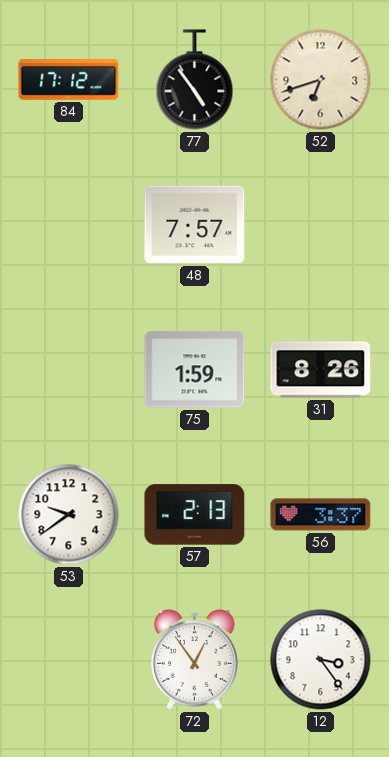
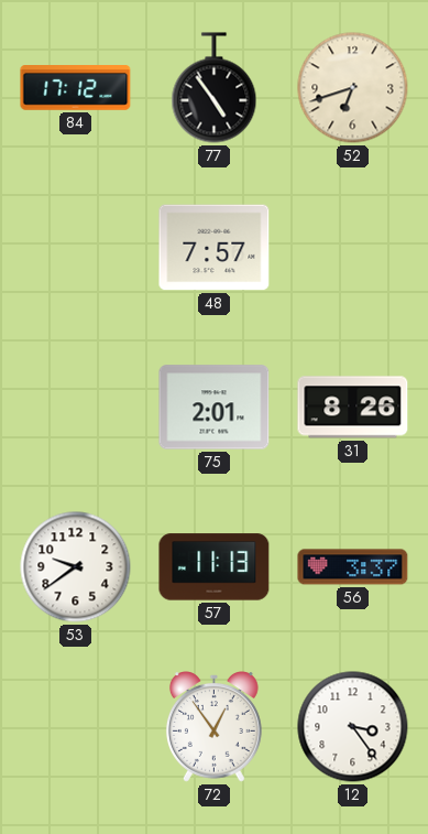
75: 1:59 -> 2:01
57: 2:13 -> 11:13
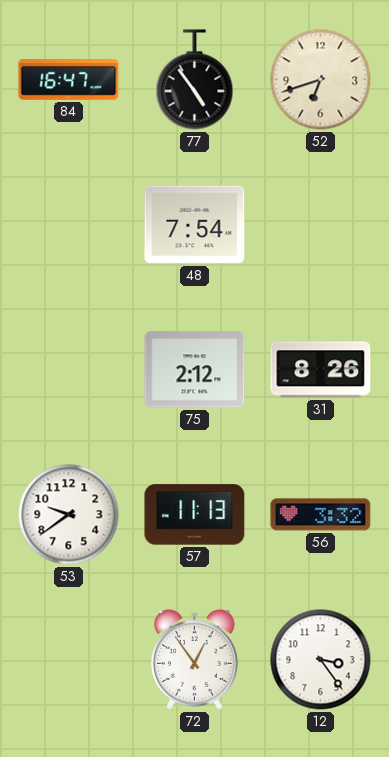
84: 17:12 -> 16:47
48: 7:57 -> 7:54
75: 2:01 -> 2:12
56: 3:37 -> 3:32
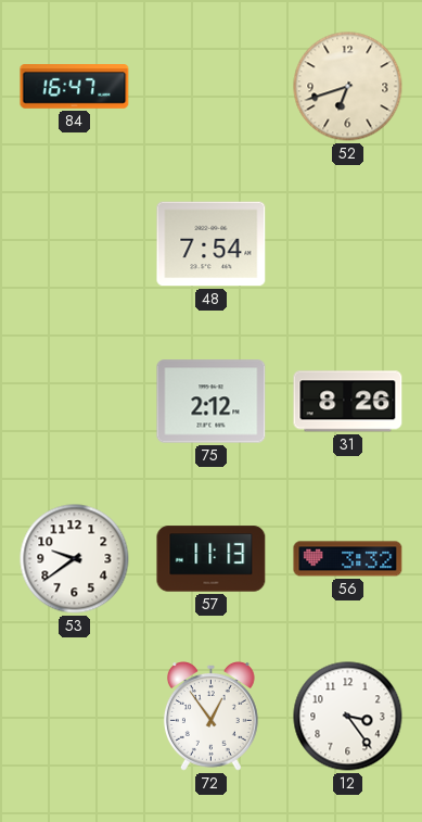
77: 4:54 -> none
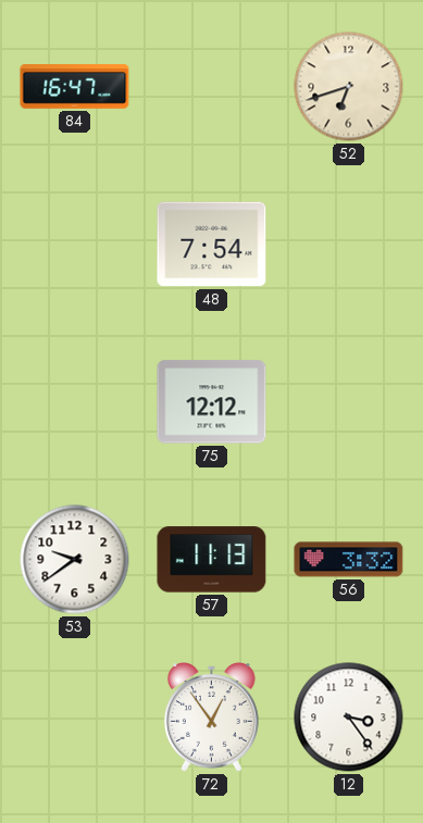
75: 2:12 -> 12:12
31: 8:26 -> none
